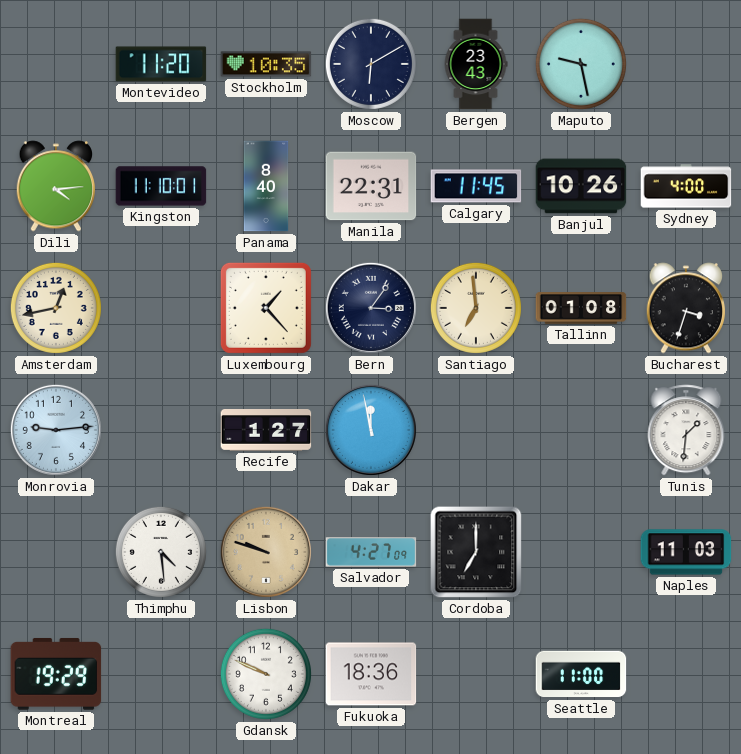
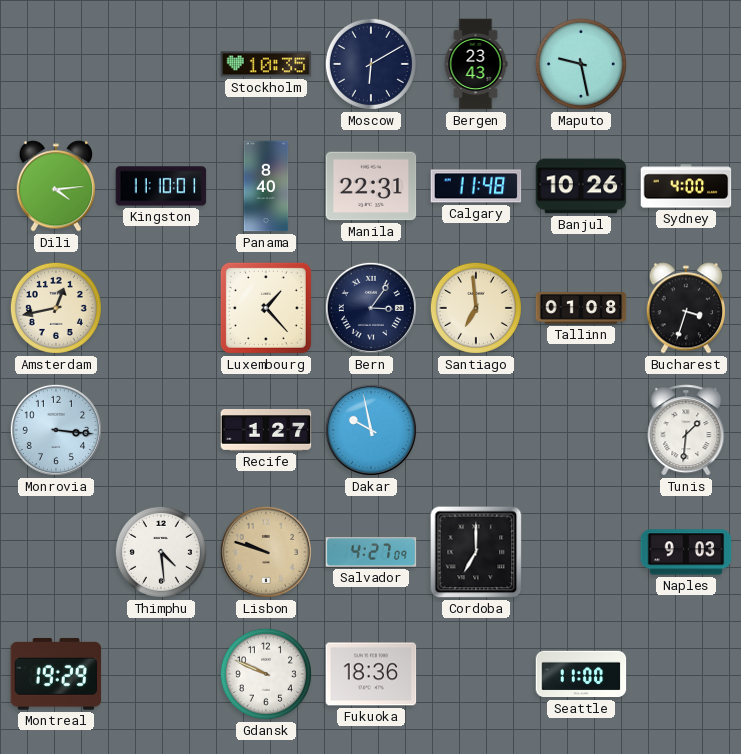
Montevideo: 11:20 -> none
Calgary: 11:45 -> 11:48
Monrovia: 9:14 -> 3:16
Dakar: 11:58 -> 9:58
Naples: 11:03 -> 9:03
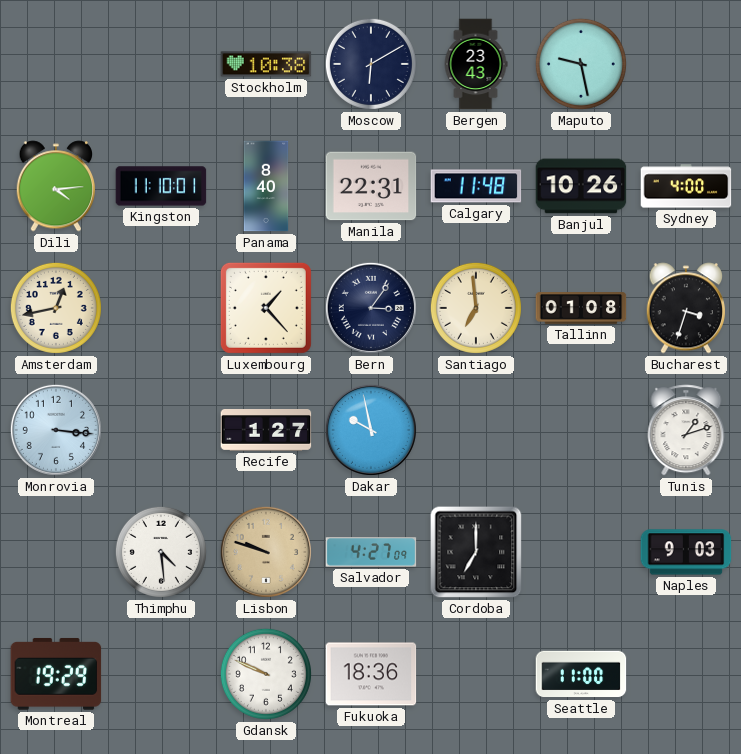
Stockholm: 10:35 -> 10:38
Tunis: 1:31 -> 1:12
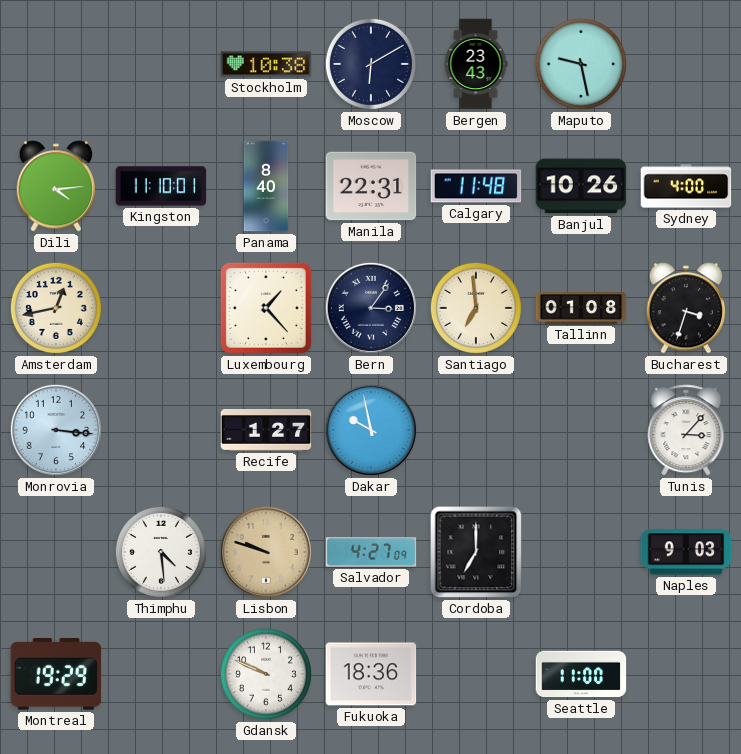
Tunis: 1:12 -> 3:07
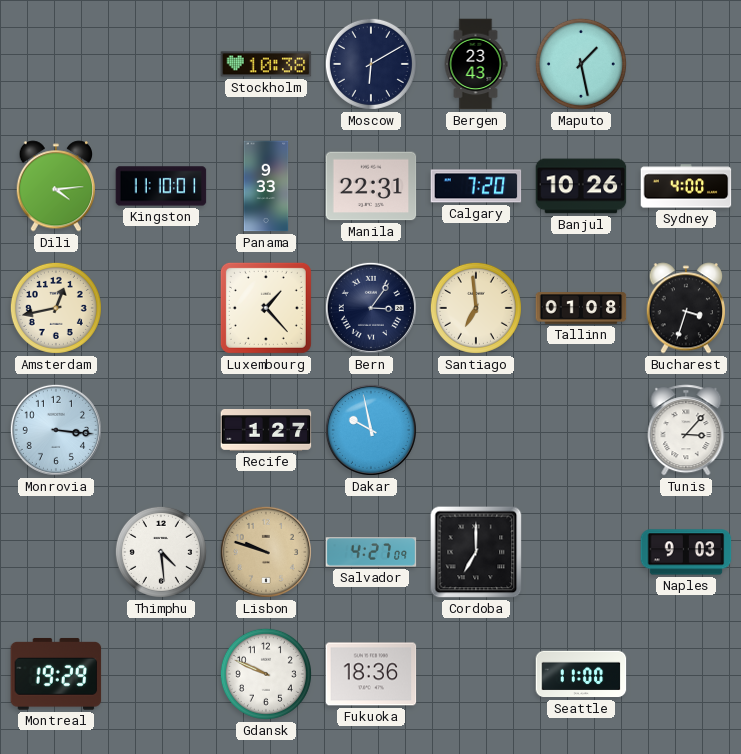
Maputo: 9:28 -> 1:28
Panama: 8:40 -> 9:33
Calgary: 11:48 -> 7:20
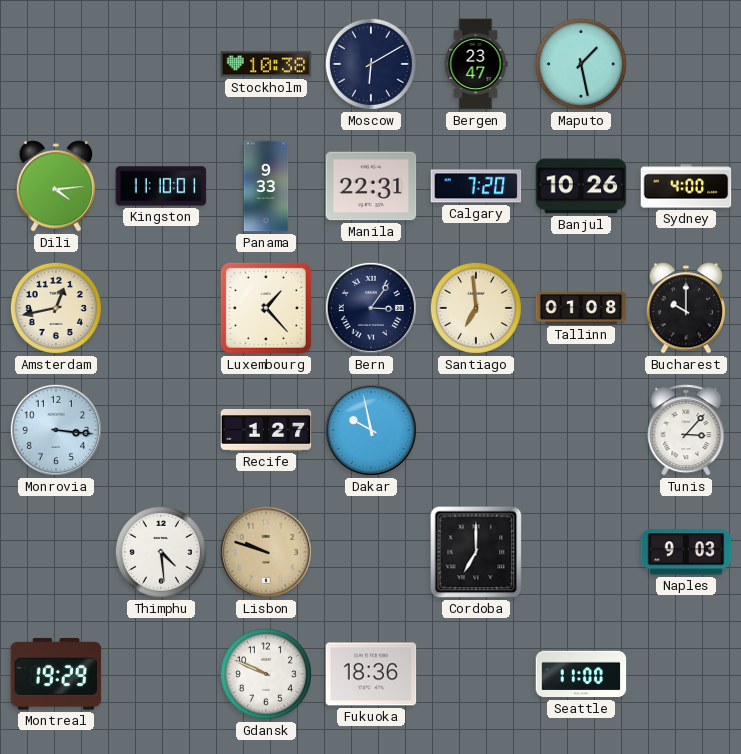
Bergen: 23:43 -> 23:47
Bucharest: 3:33 -> 10:00
Salvador: 4:27 -> none
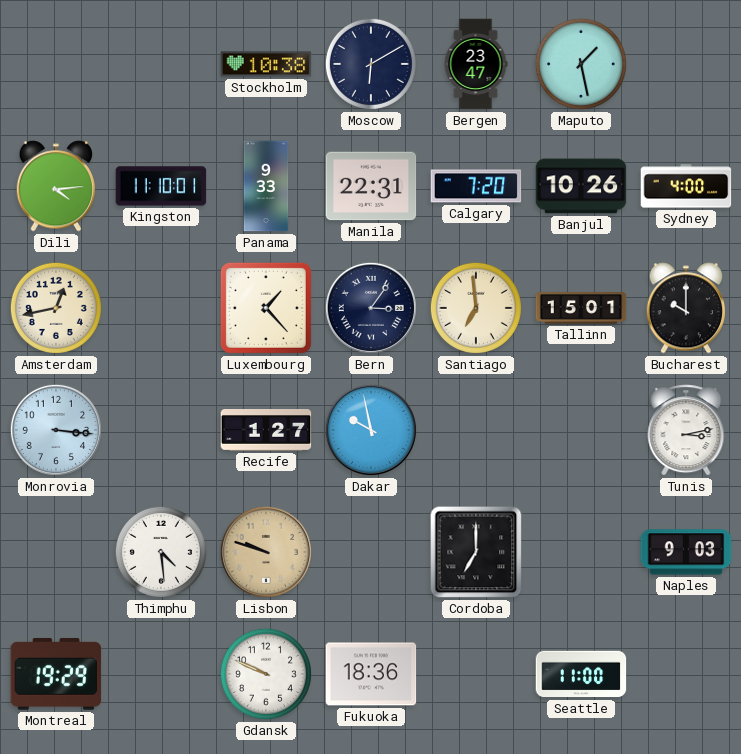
Tallinn: 01:08 -> 15:01
Tunis: 3:07 -> 3:13
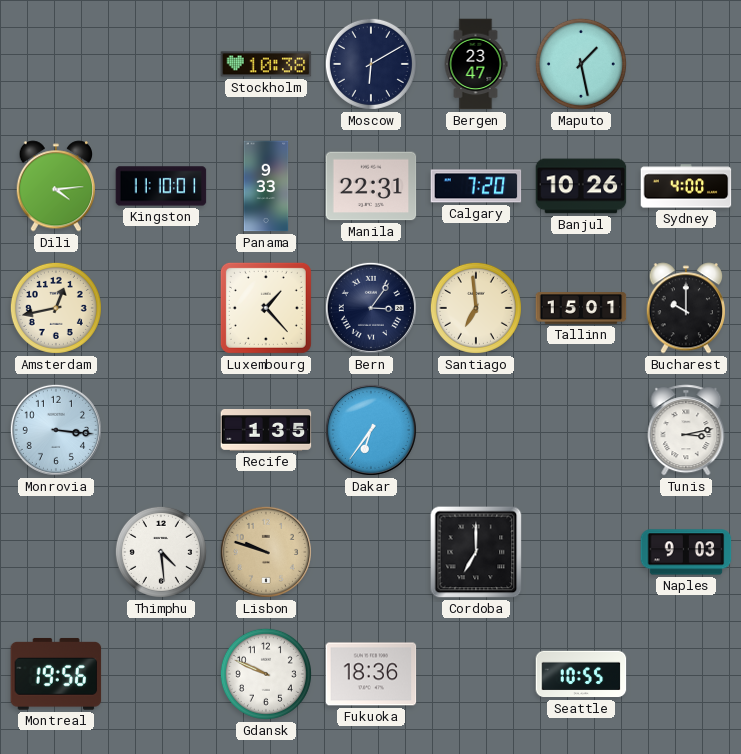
Recife: 1:27 -> 1:35
Dakar: 9:58 -> 6:36
Montreal: 19:29 -> 19:56
Seattle: 11:00 -> 10:55
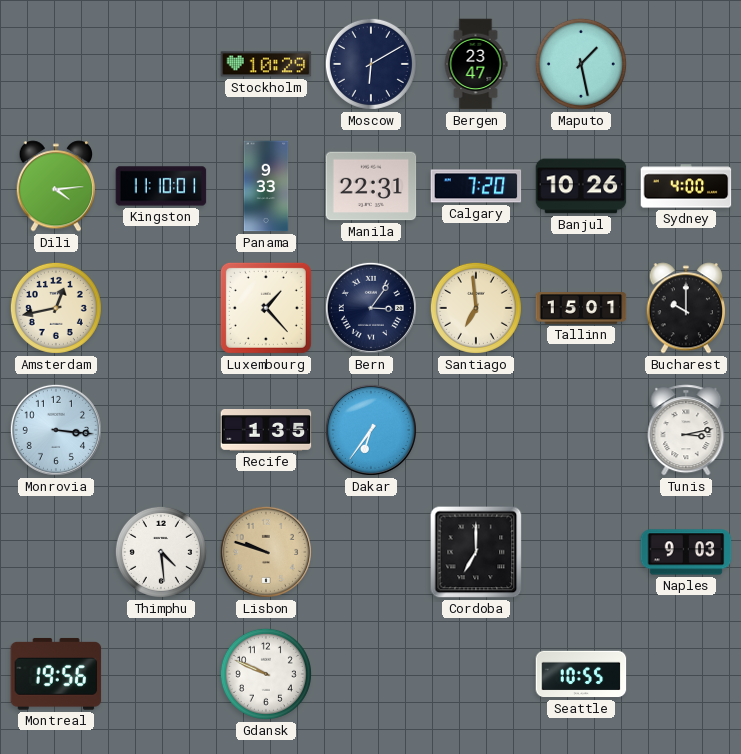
Stockholm: 10:38 -> 10:29
Fukuoka: 18:36 -> none
